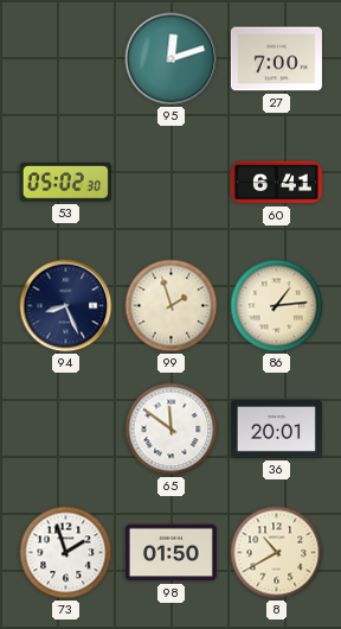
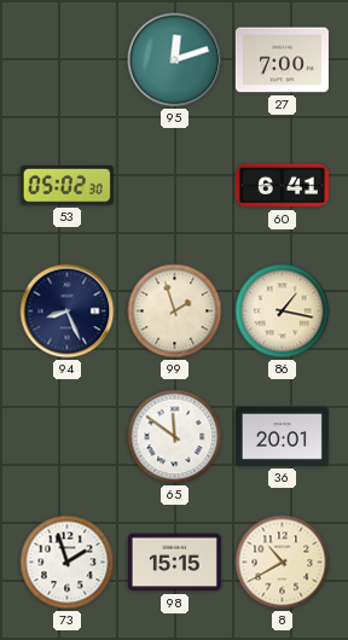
86: 1:14 -> 1:17
98: 01:50 -> 15:15
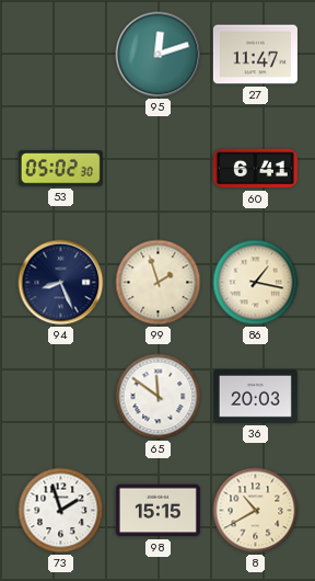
27: 7:00 -> 11:47
36: 20:01 -> 20:03
